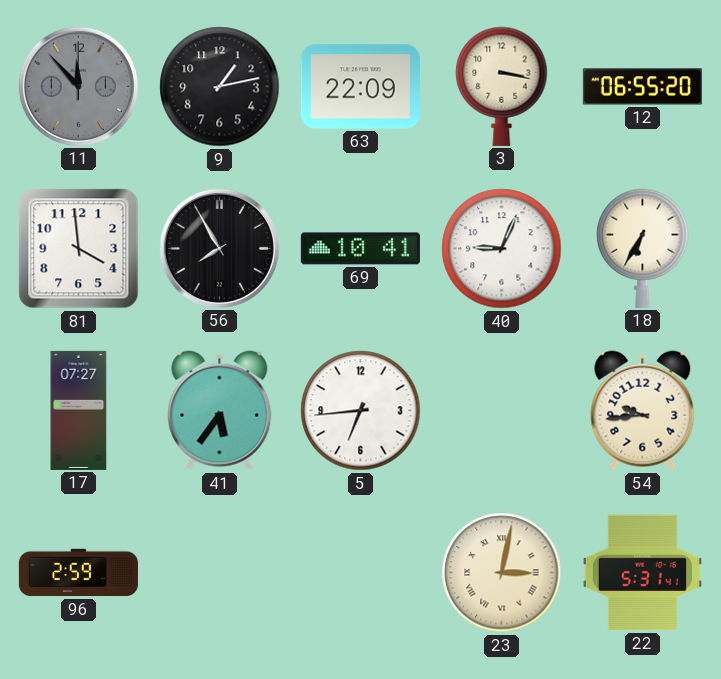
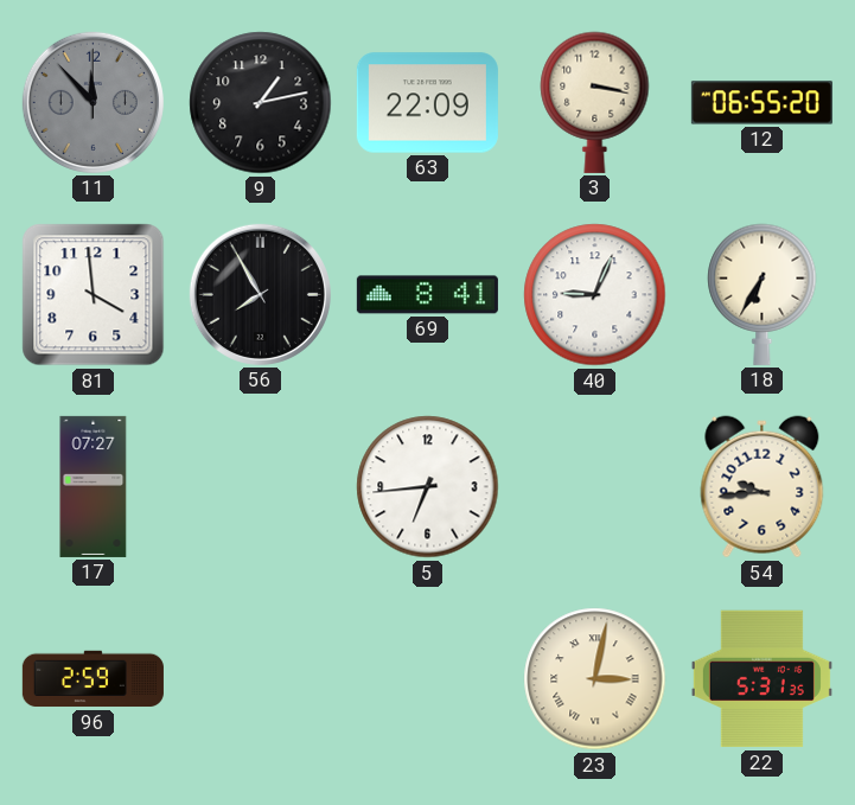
69: 10:41 -> 8:41
41: 5:36 -> none
22: 5:31:41 -> 5:31:35
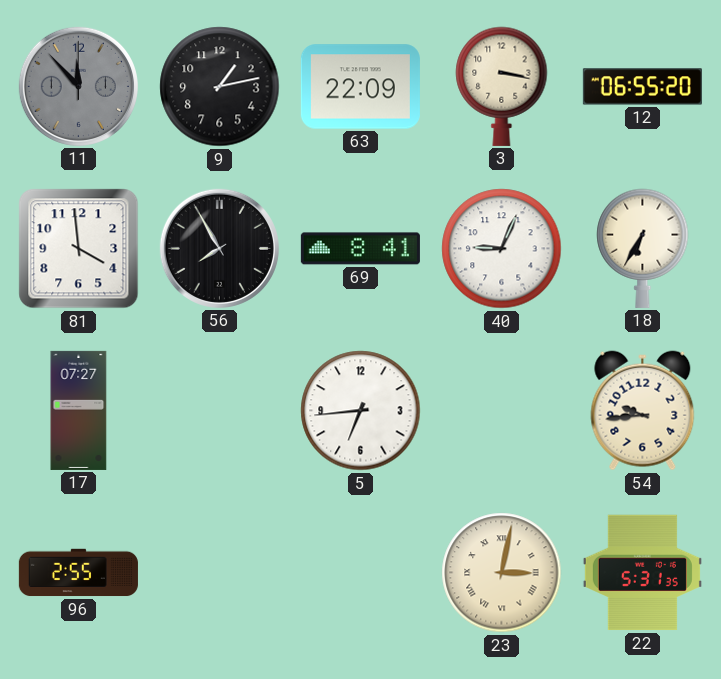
96: 2:59 -> 2:55
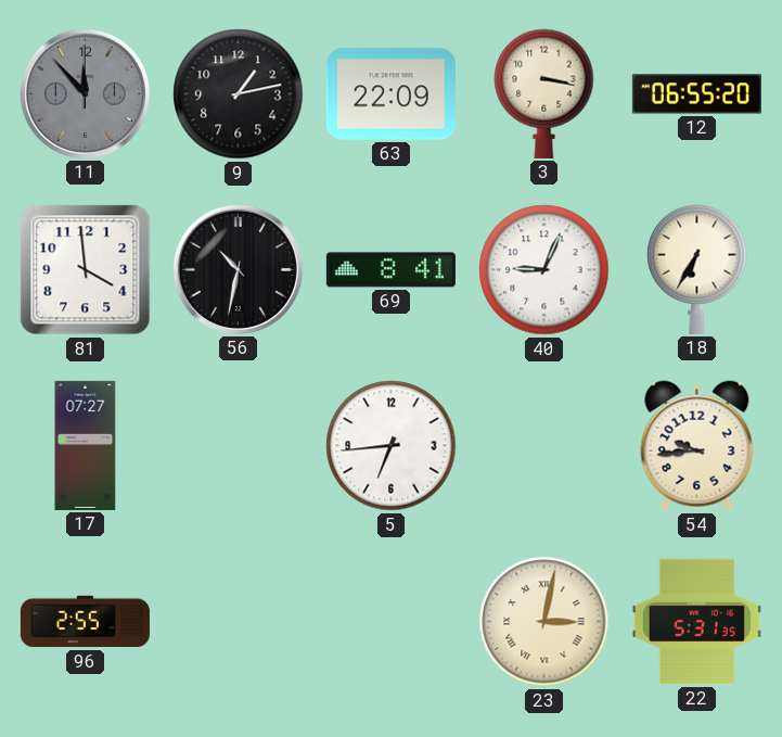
56: 7:55 -> 10:32
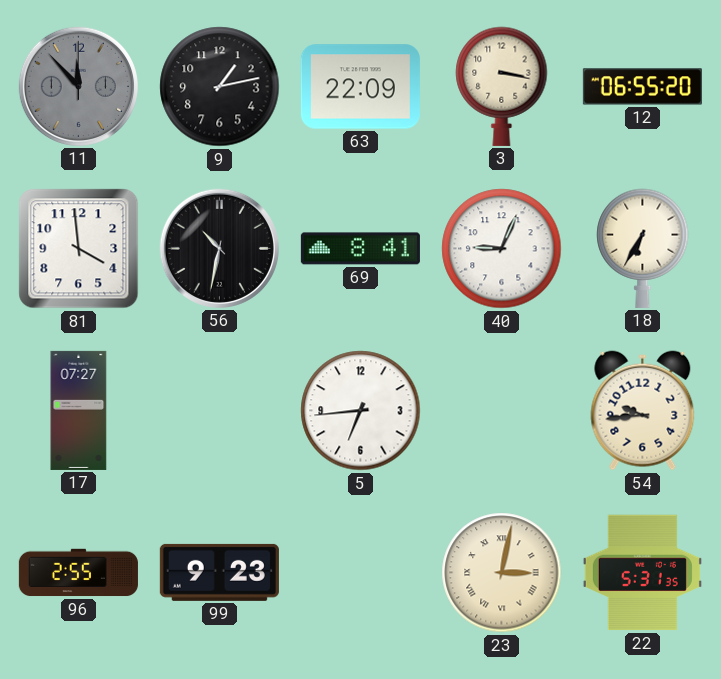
99: none -> 9:23
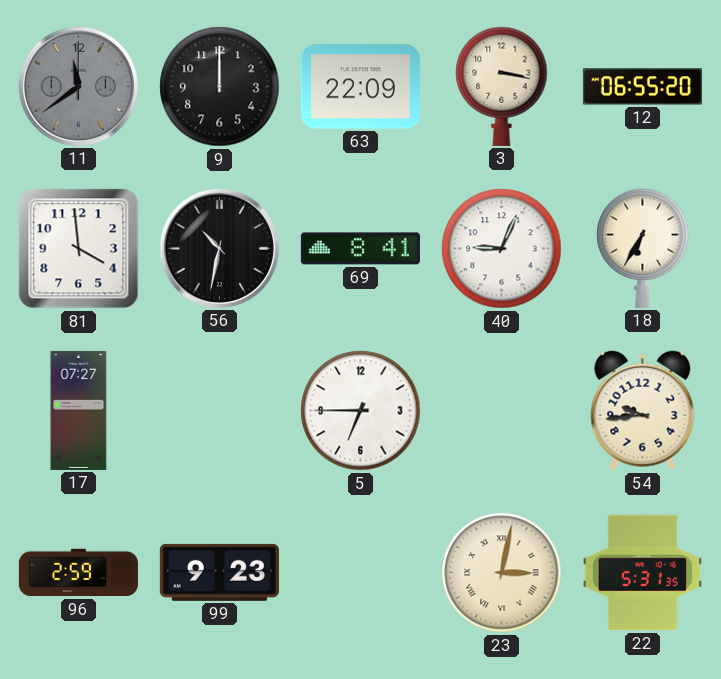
11: 11:53 -> 11:39
9: 1:13 -> 12:00
5: 6:44 -> 6:45
96: 2:55 -> 2:59
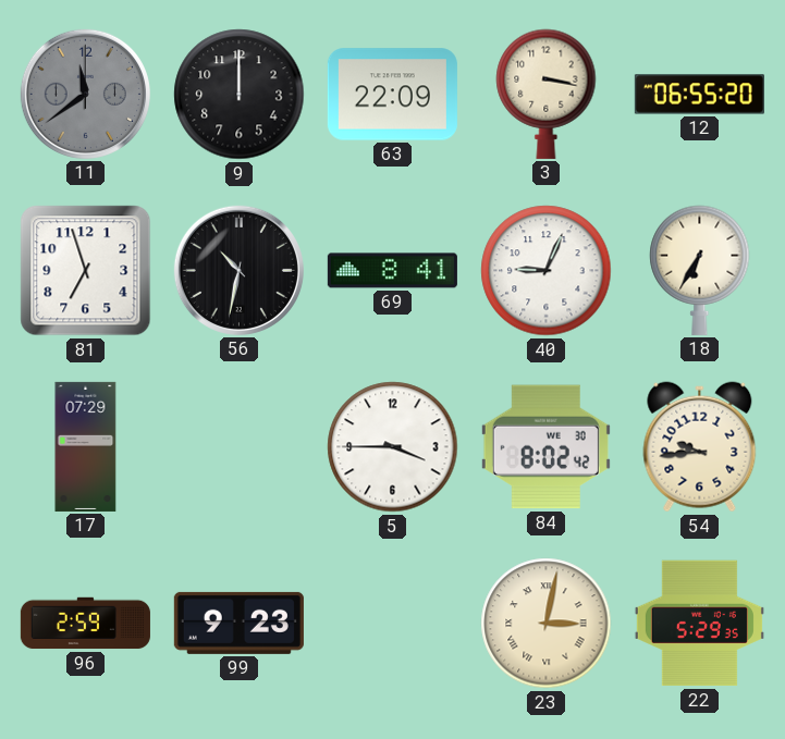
81: 3:59 -> 6:57
17: 07:27 -> 07:29
5: 6:45 -> 3:45
84: none -> 8:02
22: 5:31 -> 5:29
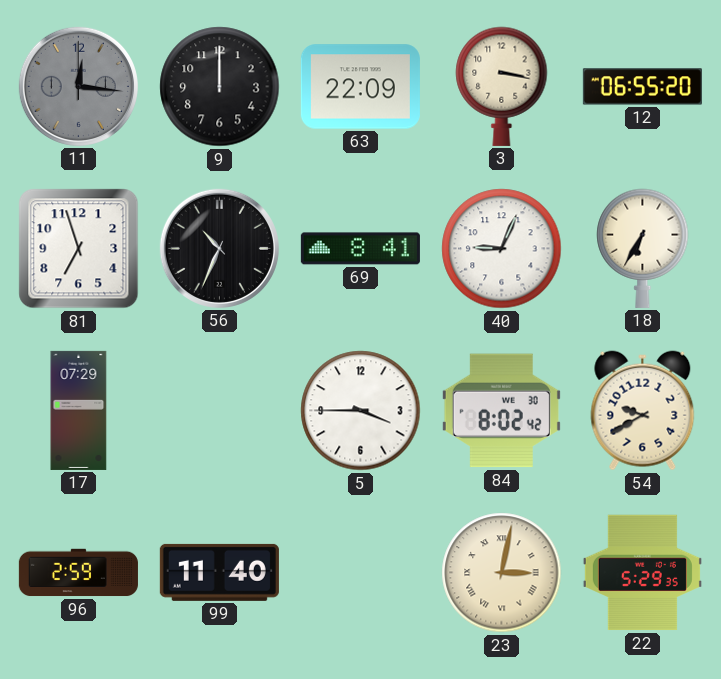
11: 11:39 -> 12:16
56: 10:32 -> 10:34
54: 9:44 -> 9:40
99: 9:23 -> 11:40
